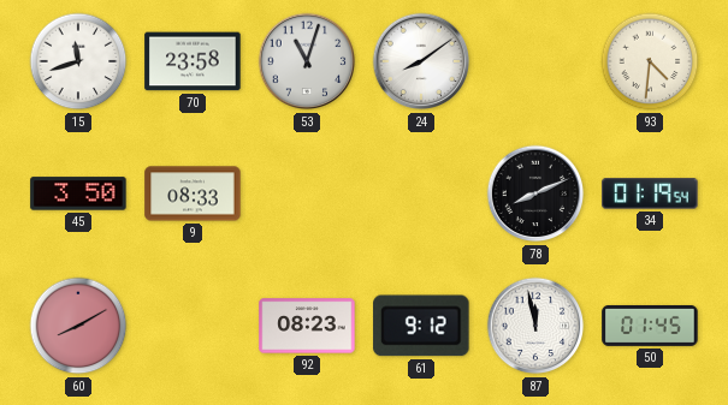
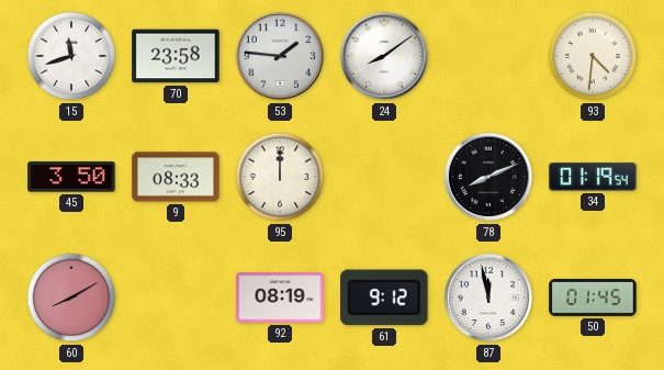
53: 11:03 -> 1:46
95: none -> 12:00
92: 08:23 -> 08:19
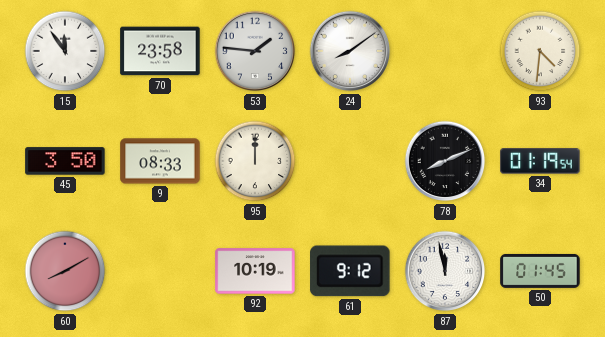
15: 11:42 -> 11:54
92: 08:19 -> 10:19
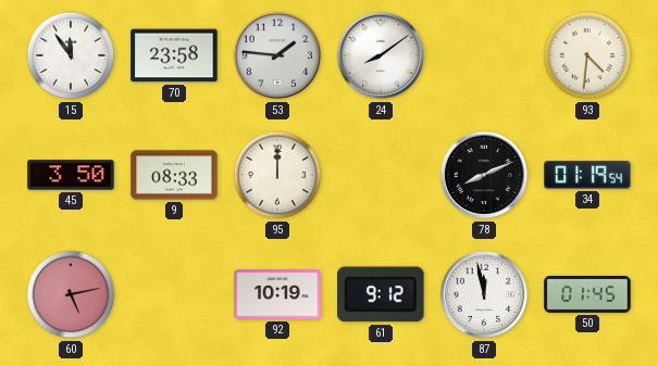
60: 8:10 -> 5:13
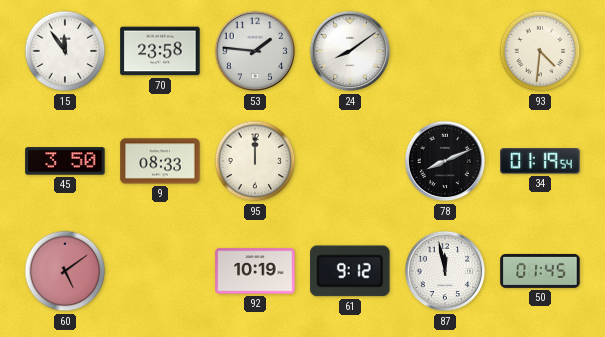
60: 5:13 -> 5:09
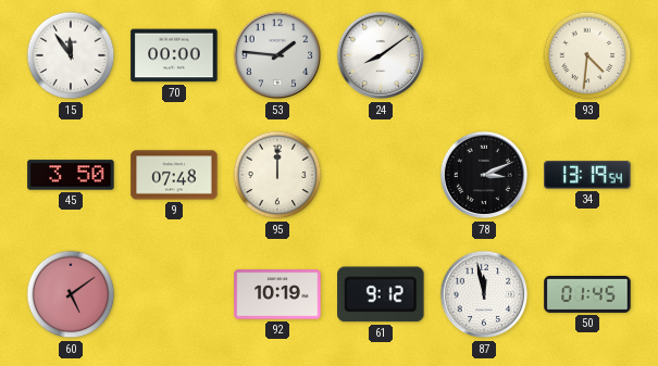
70: 23:58 -> 00:00
9: 08:33 -> 07:48
78: 8:11 -> 3:11
34: 01:19 -> 13:19
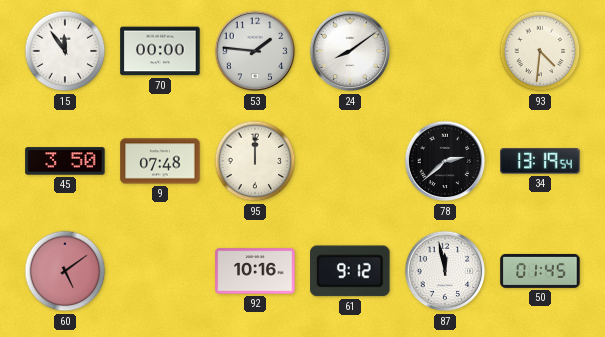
78: 3:11 -> 2:38
92: 10:19 -> 10:16
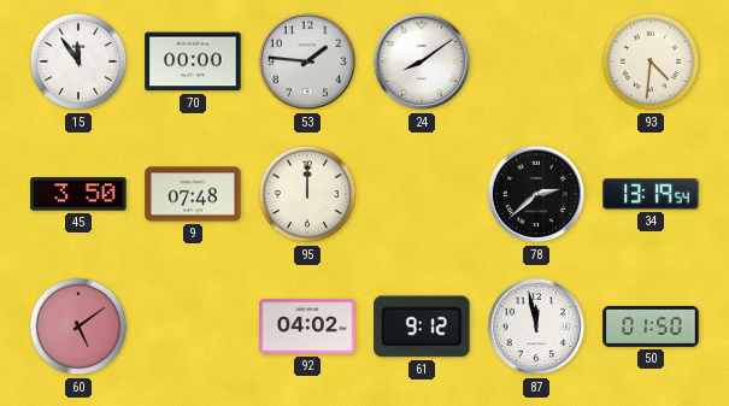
92: 10:16 -> 04:02
50: 01:45 -> 01:50
